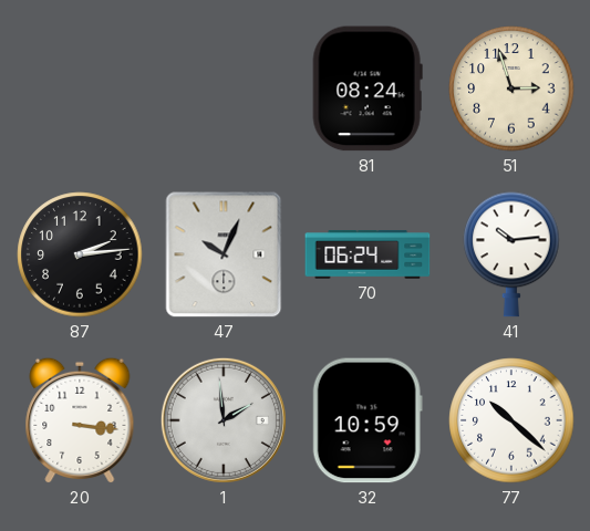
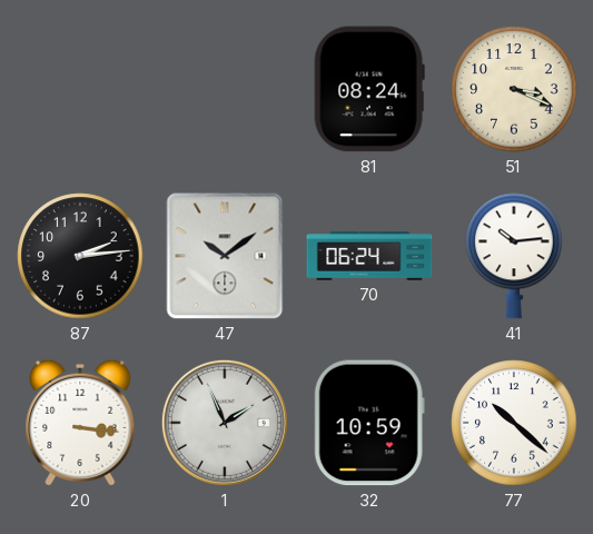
51: 2:57 -> 3:19
47: 10:04 -> 10:09
1: 1:59 -> 1:56
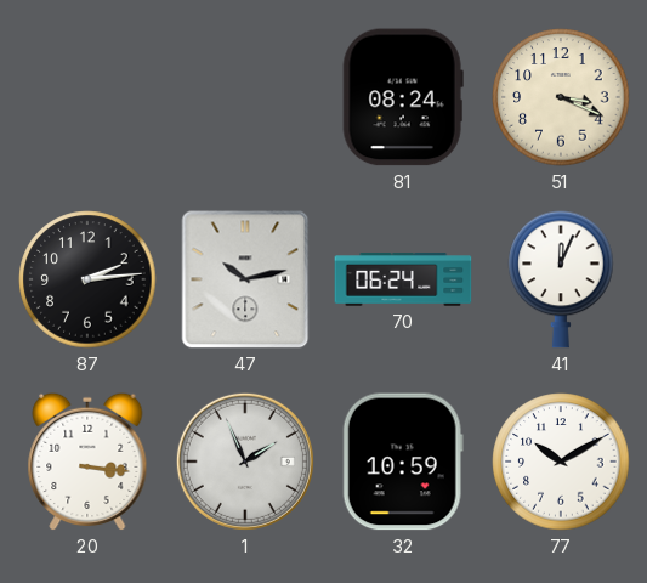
47: 10:09 -> 10:13
41: 10:14 -> 12:04
77: 10:22 -> 10:10
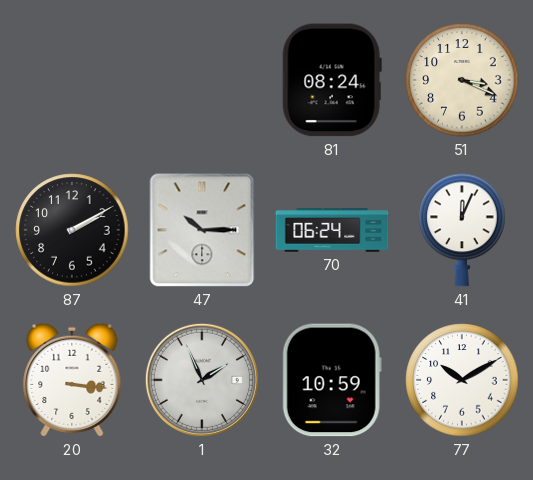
87: 2:14 -> 2:10
47: 10:13 -> 10:15
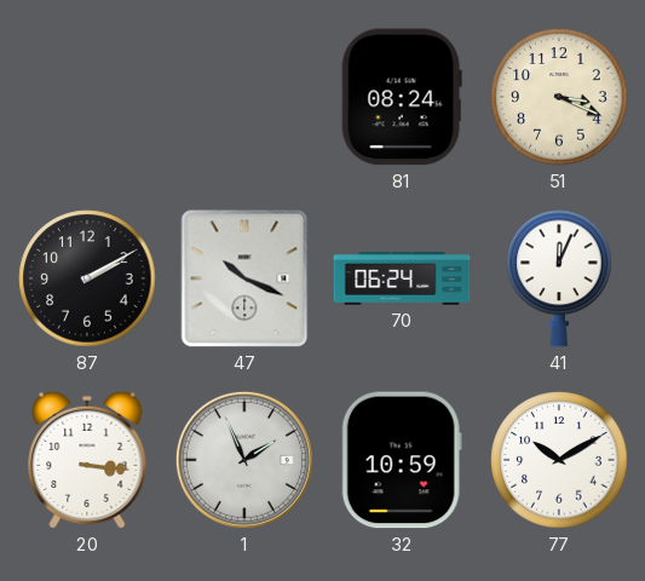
47: 10:15 -> 10:19
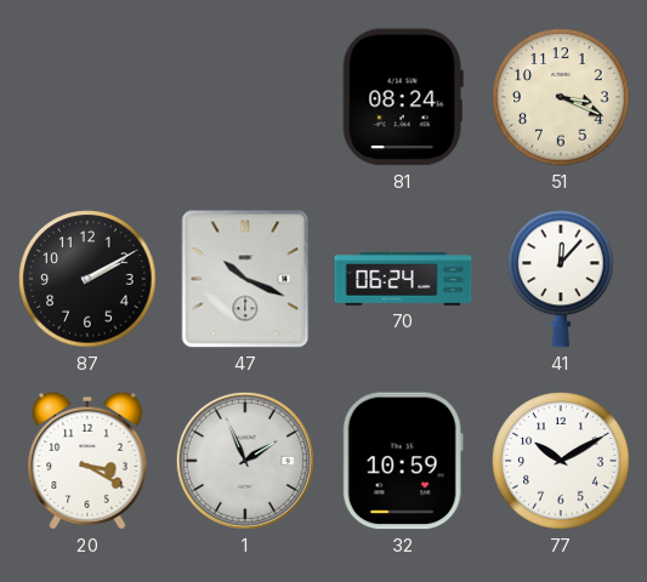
41: 12:04 -> 12:07
20: 3:16 -> 3:20
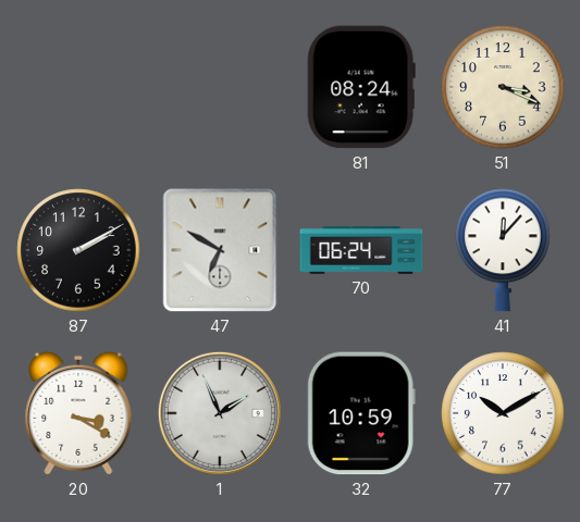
47: 10:19 -> 6:50
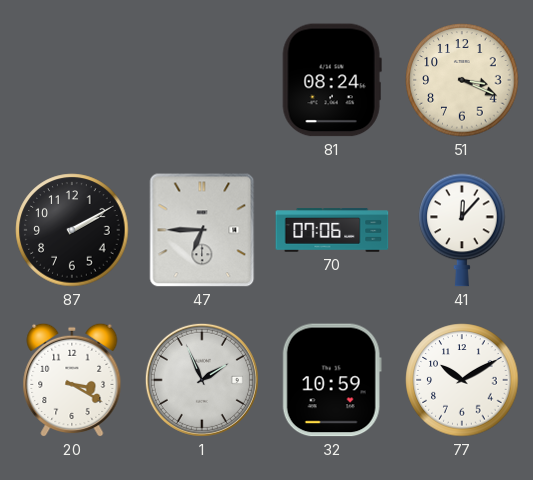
47: 6:50 -> 6:45
70: 06:24 -> 07:06
